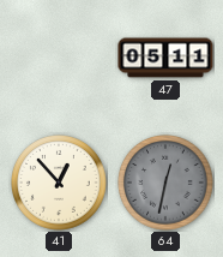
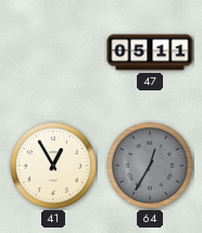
41: 12:53 -> 12:55
64: 12:32 -> 12:35
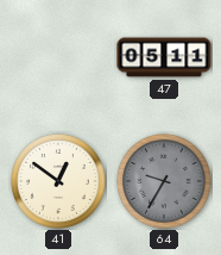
41: 12:55 -> 12:51
64: 12:35 -> 9:35
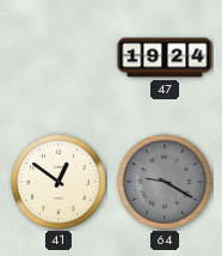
47: 05:11 -> 19:24
64: 9:35 -> 9:20
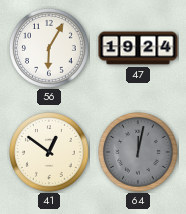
56: none -> 6:05
64: 9:20 -> 12:02
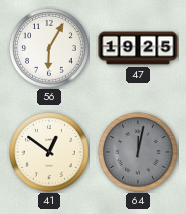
47: 19:24 -> 19:25
